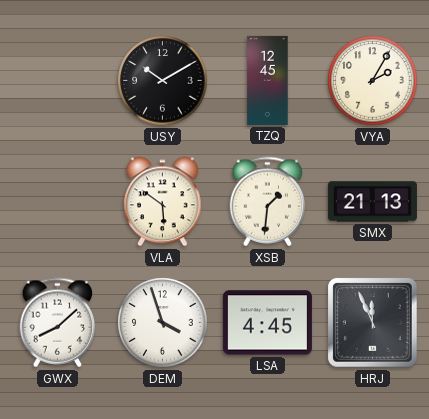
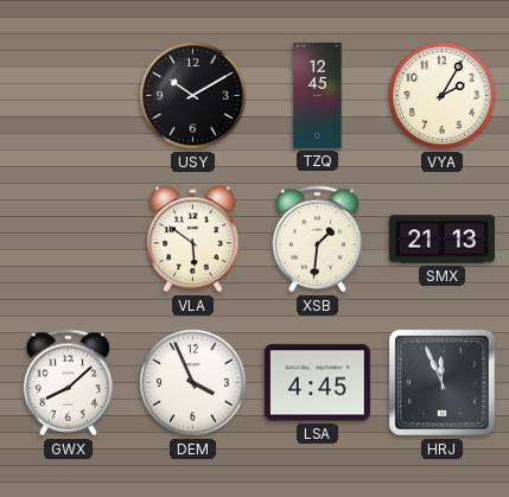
DEM: 3:57 -> 3:56
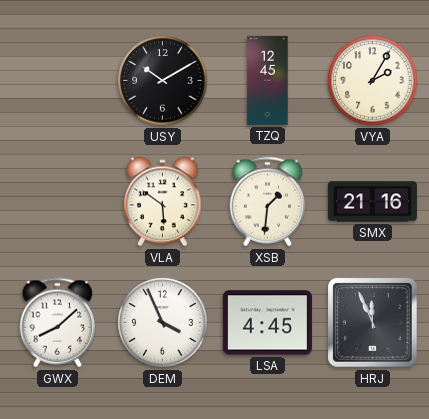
SMX: 21:13 -> 21:16
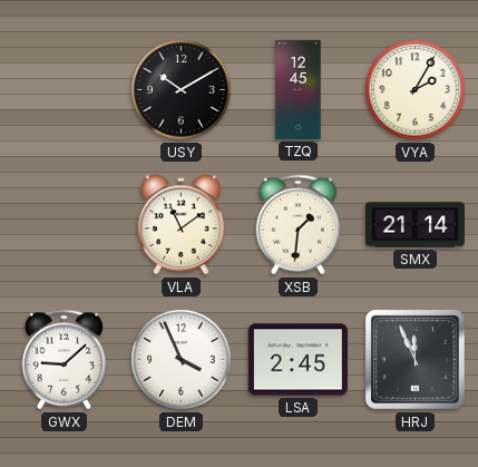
VLA: 5:51 -> 11:09
SMX: 21:16 -> 21:14
GWX: 8:08 -> 9:08
LSA: 4:45 -> 2:45
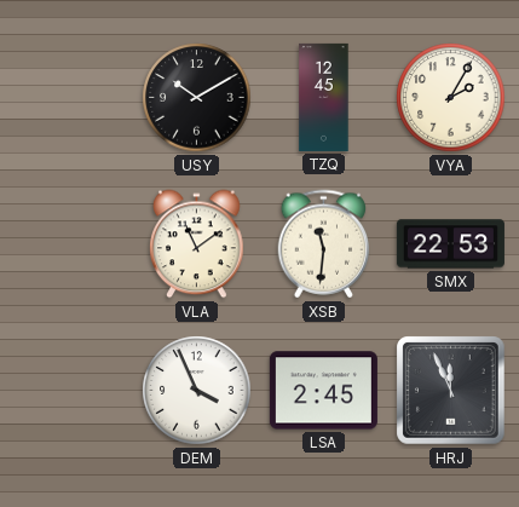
XSB: 1:31 -> 11:31
SMX: 21:14 -> 22:53
GWX: 9:08 -> none
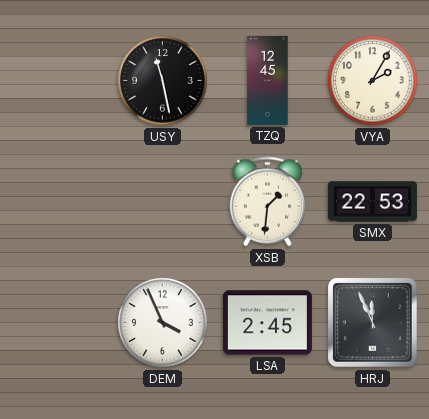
USY: 10:10 -> 11:28
VLA: 11:09 -> none
XSB: 11:31 -> 1:31
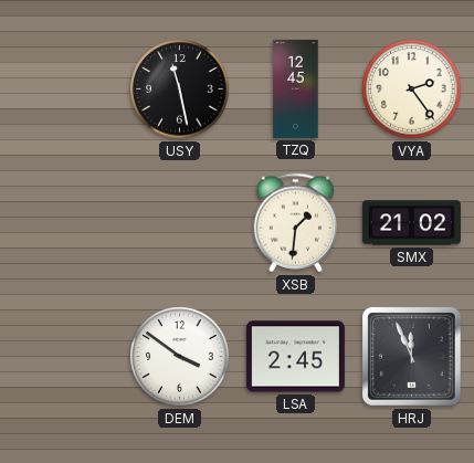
VYA: 2:05 -> 2:24
SMX: 22:53 -> 21:02
DEM: 3:56 -> 3:51
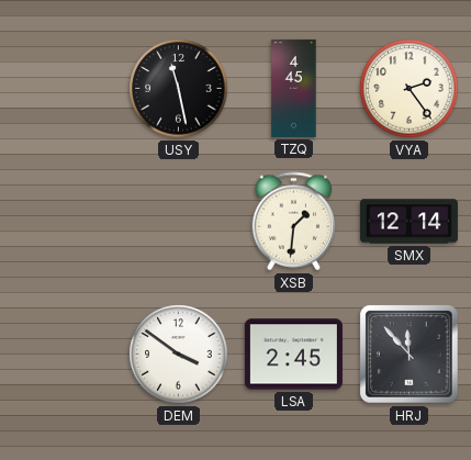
TZQ: 12:45 -> 4:45
SMX: 21:02 -> 12:14
HRJ: 11:56 -> 11:53
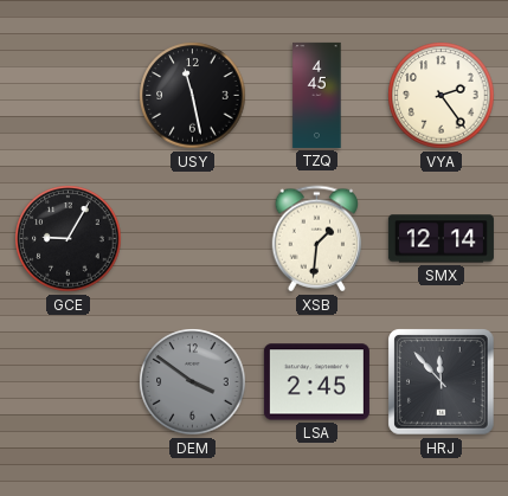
GCE: none -> 9:05
DEM dial: white -> grey
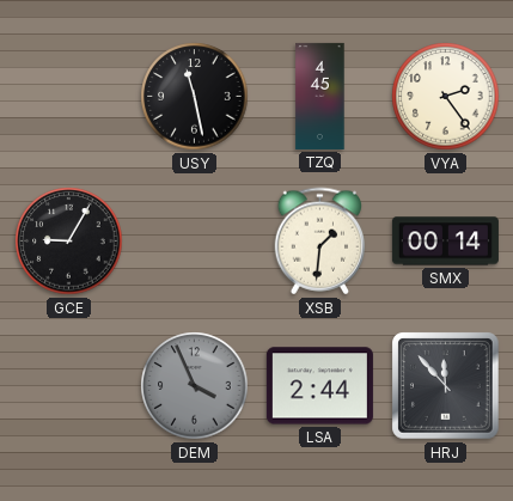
SMX: 12:14 -> 00:14
DEM: 3:51 -> 3:56
LSA: 2:45 -> 2:44
